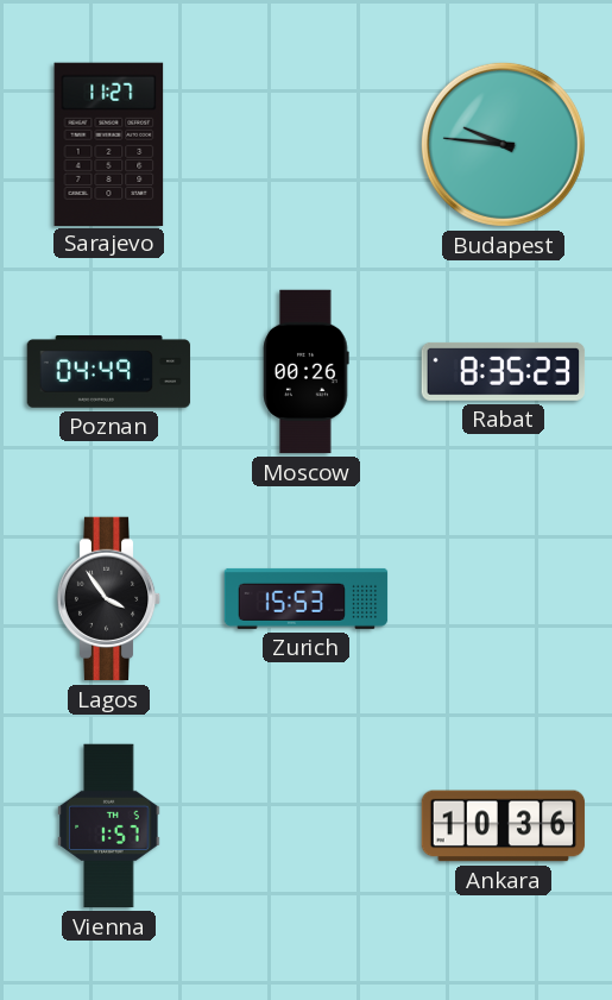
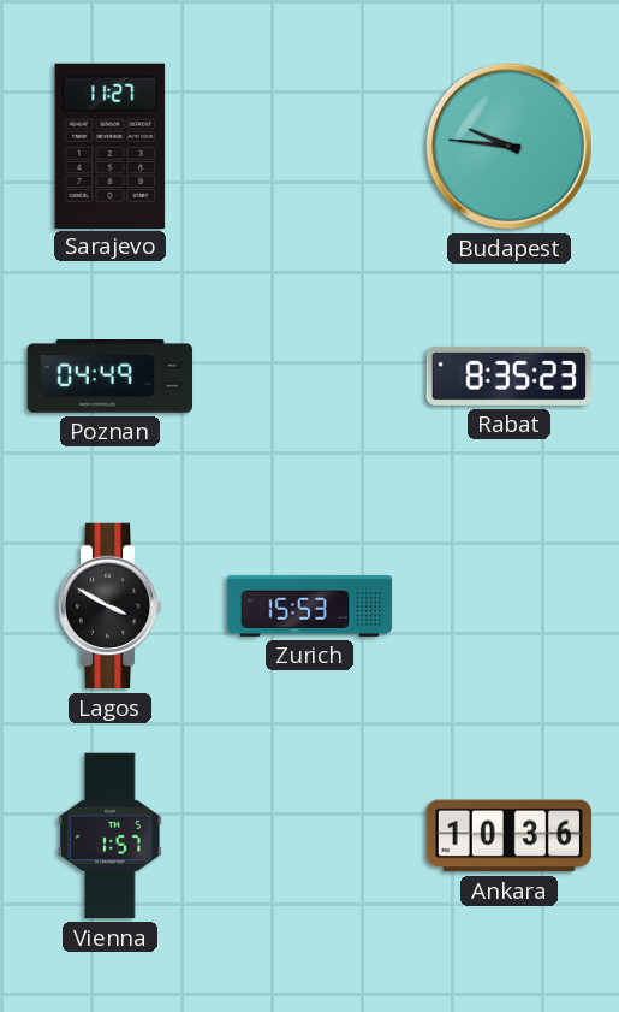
Moscow: 00:26 -> none
Lagos: 3:54 -> 3:50
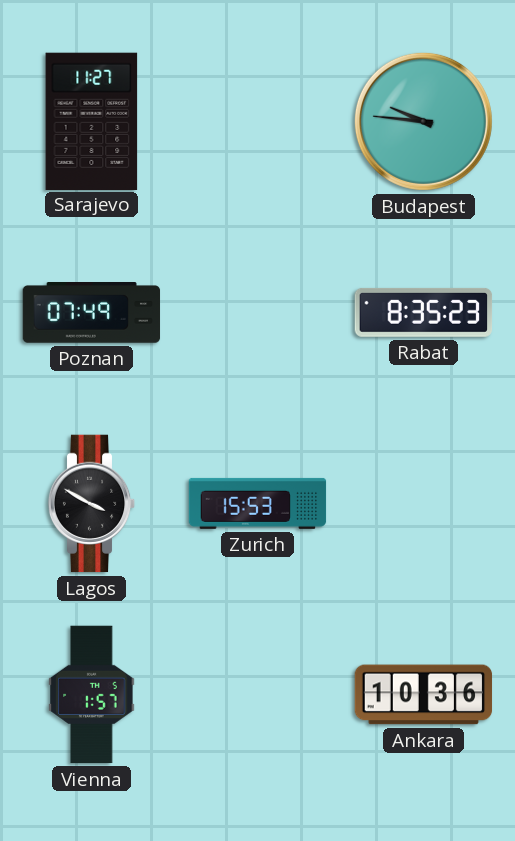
Poznan: 04:49 -> 07:49
